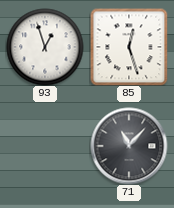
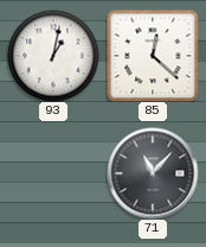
93: 12:57 -> 1:02
85: 12:27 -> 12:22
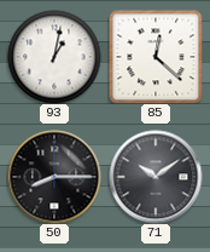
50: none -> 8:15
71: 11:07 -> 10:09
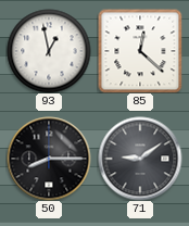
93: 1:02 -> 12:58
71: 10:09 -> 9:09
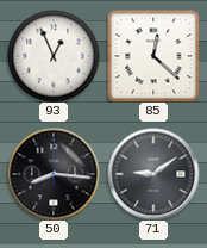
93: 12:58 -> 12:56
50: 8:15 -> 8:16
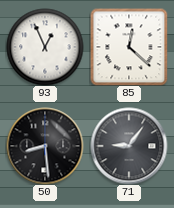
50: 8:16 -> 8:29
71: 9:09 -> 9:06
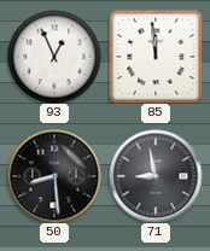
85: 12:22 -> 11:59
71: 9:06 -> 8:58
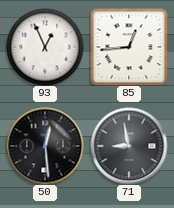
85: 11:59 -> 12:44
50: 8:29 -> 12:29
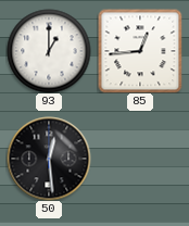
93: 12:56 -> 1:00
71: 8:58 -> none
